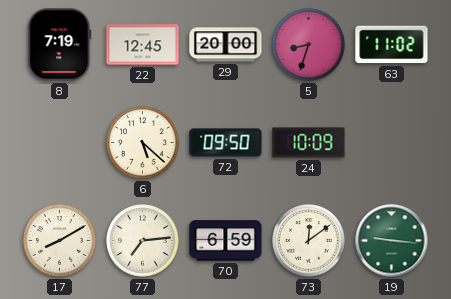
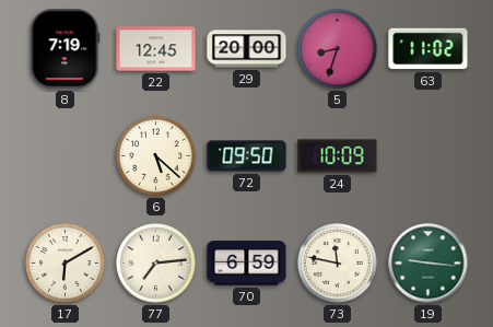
17: 8:10 -> 6:10
73: 12:09 -> 11:47
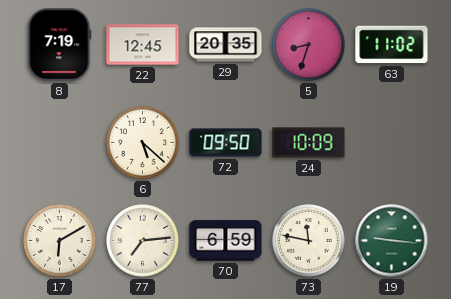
29: 20:00 -> 20:35
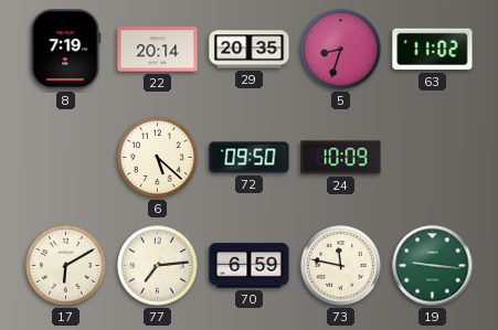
22: 12:45 -> 20:14
